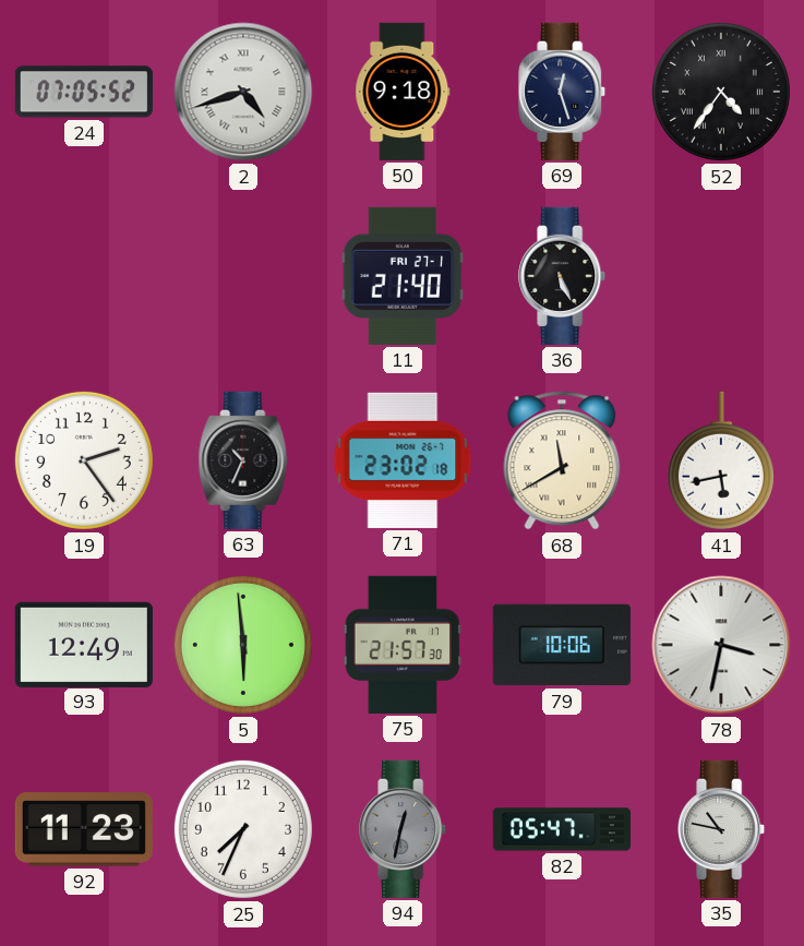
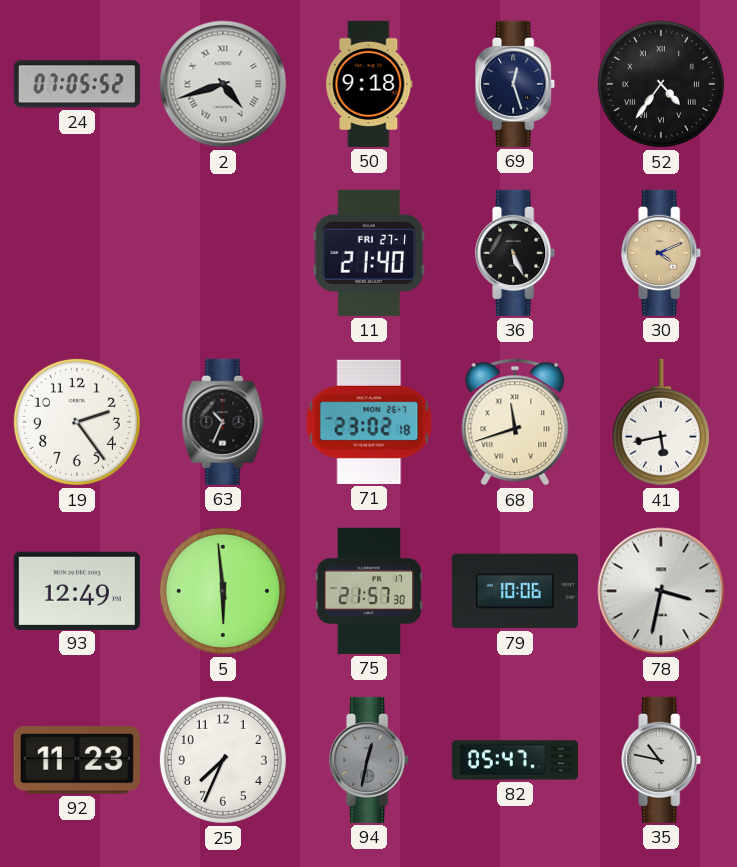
30: none -> 4:11
68: 11:40 -> 11:42
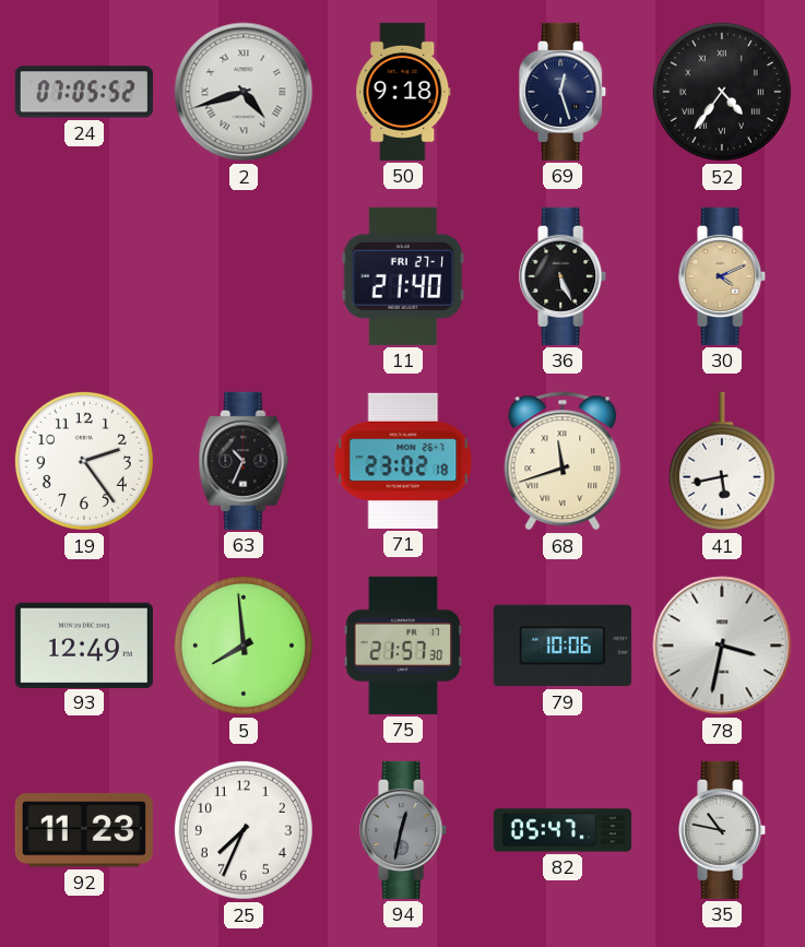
5: 5:59 -> 7:59
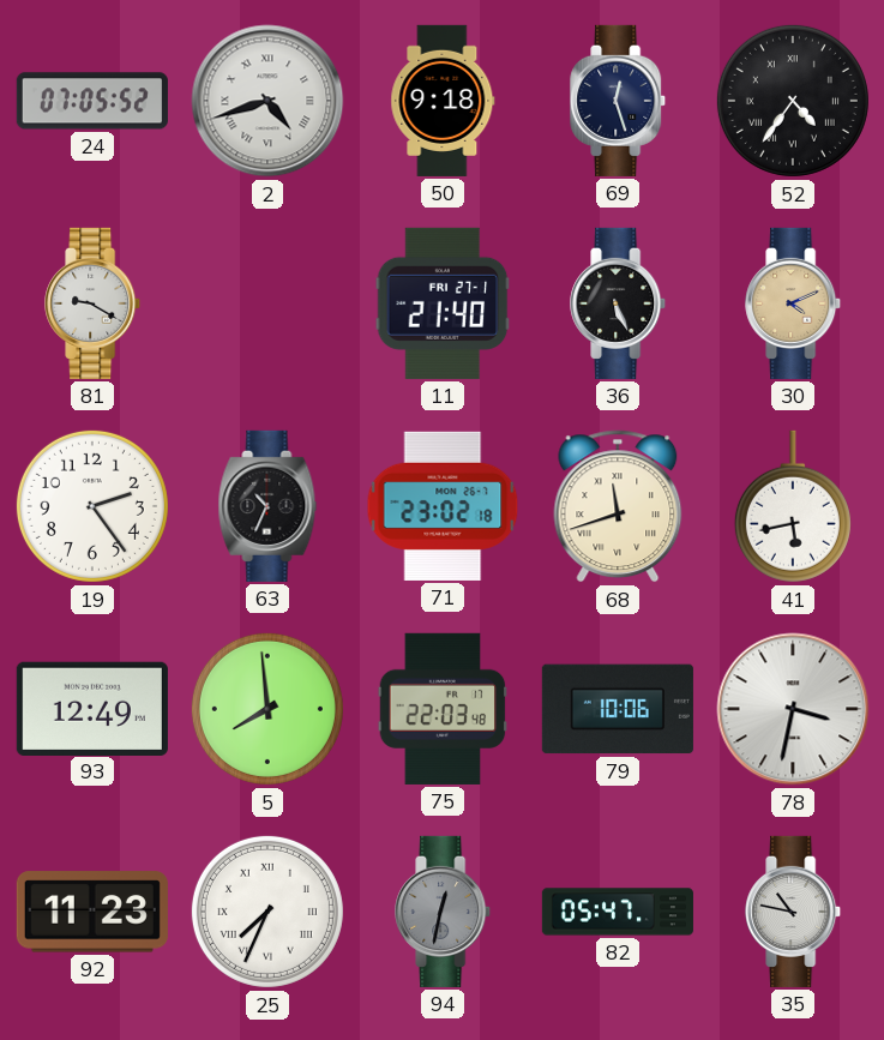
81: none -> 9:20
75: 21:57 -> 22:03
25 numerals: Arabic -> Roman
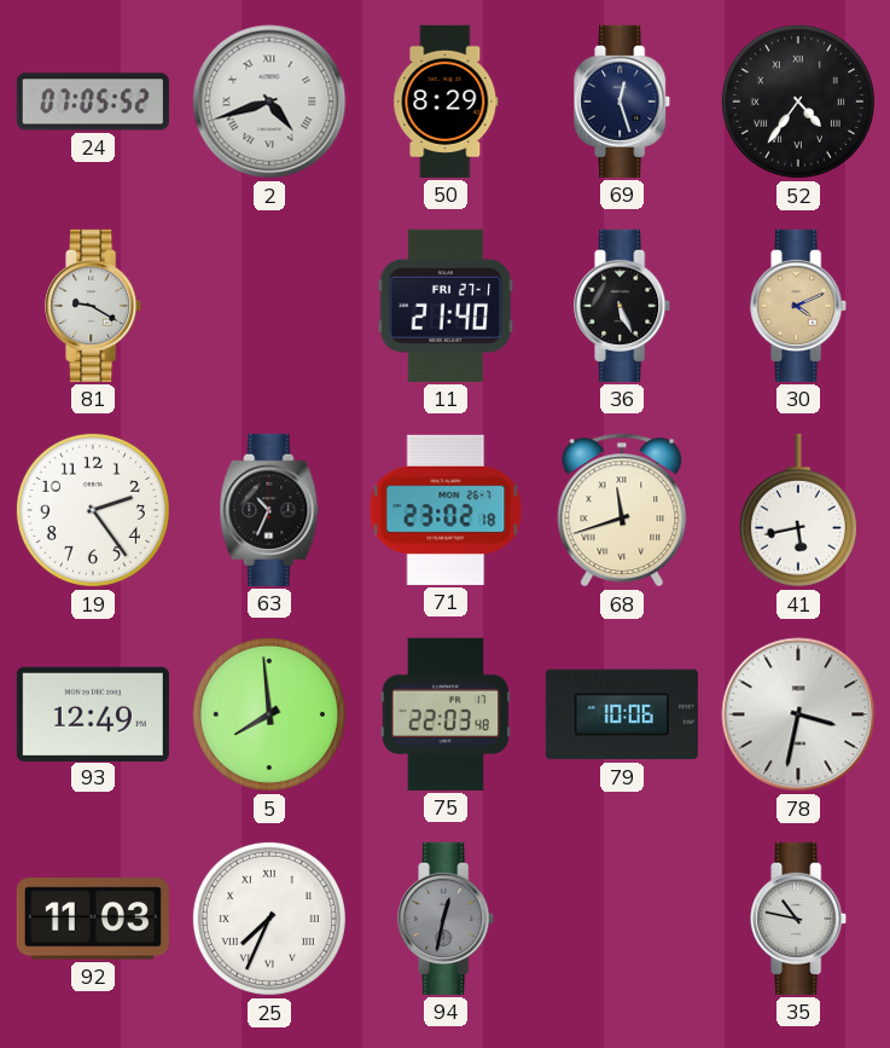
50: 9:18 -> 8:29
92: 11:23 -> 11:03
82: 05:47 -> none
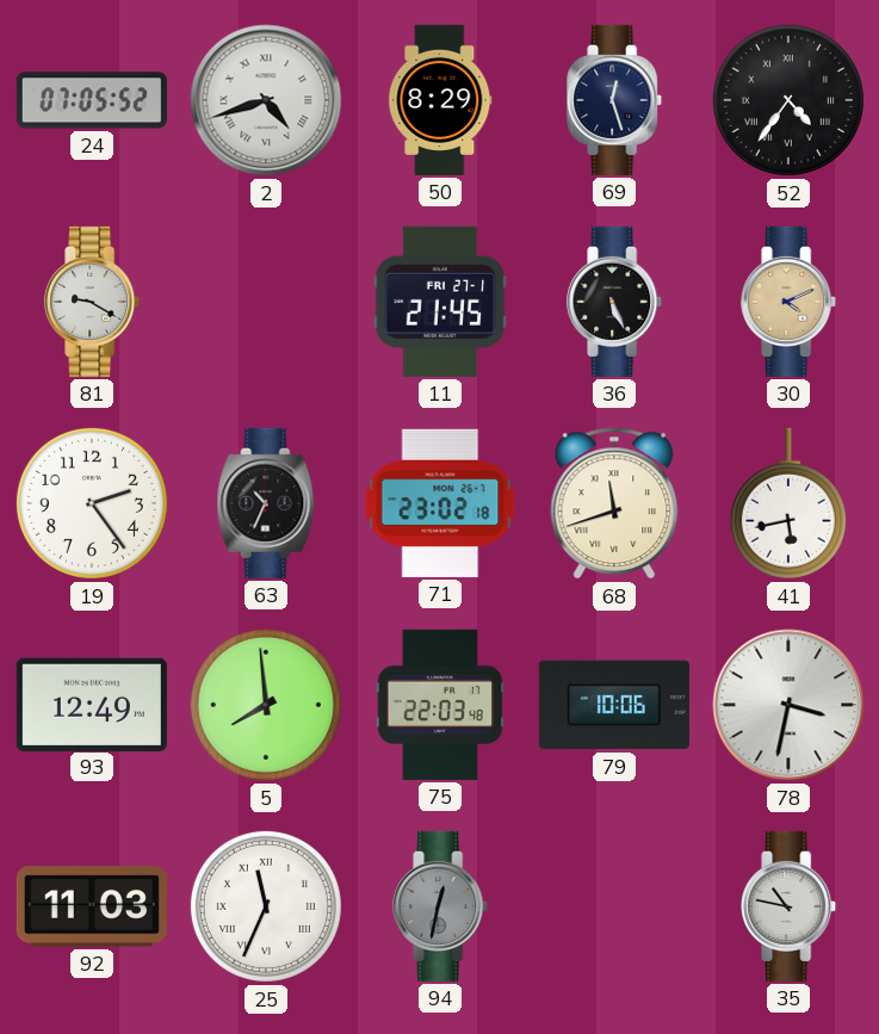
11: 21:40 -> 21:45
25: 7:34 -> 11:34
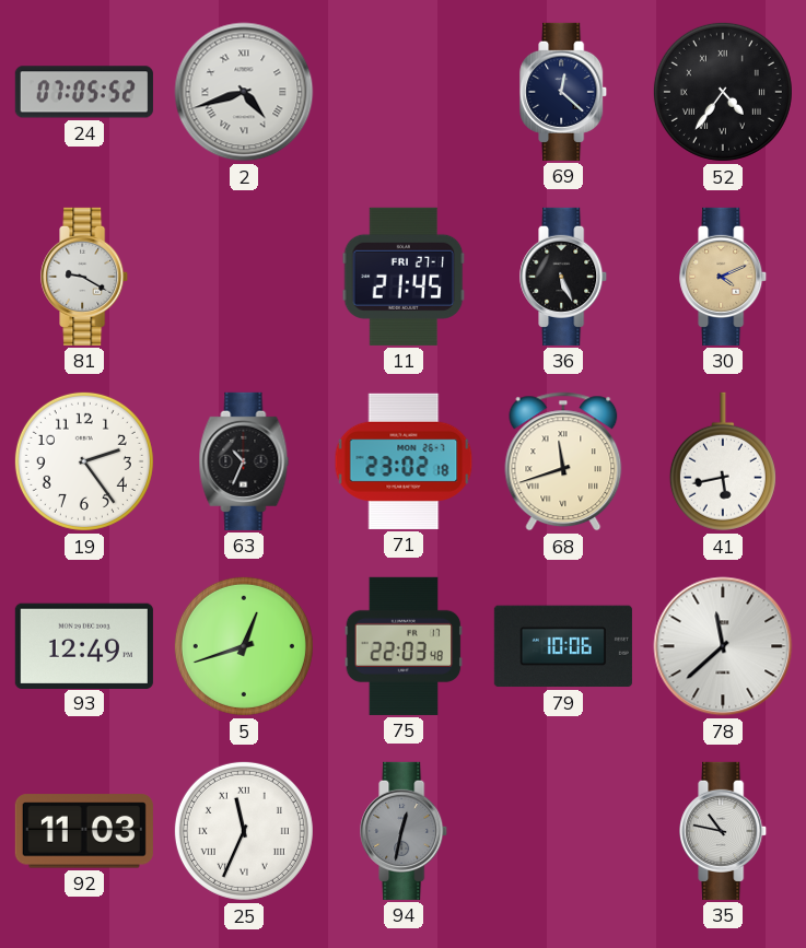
50: 8:29 -> none
69: 12:27 -> 12:22
5: 7:59 -> 12:42
78: 3:32 -> 11:38
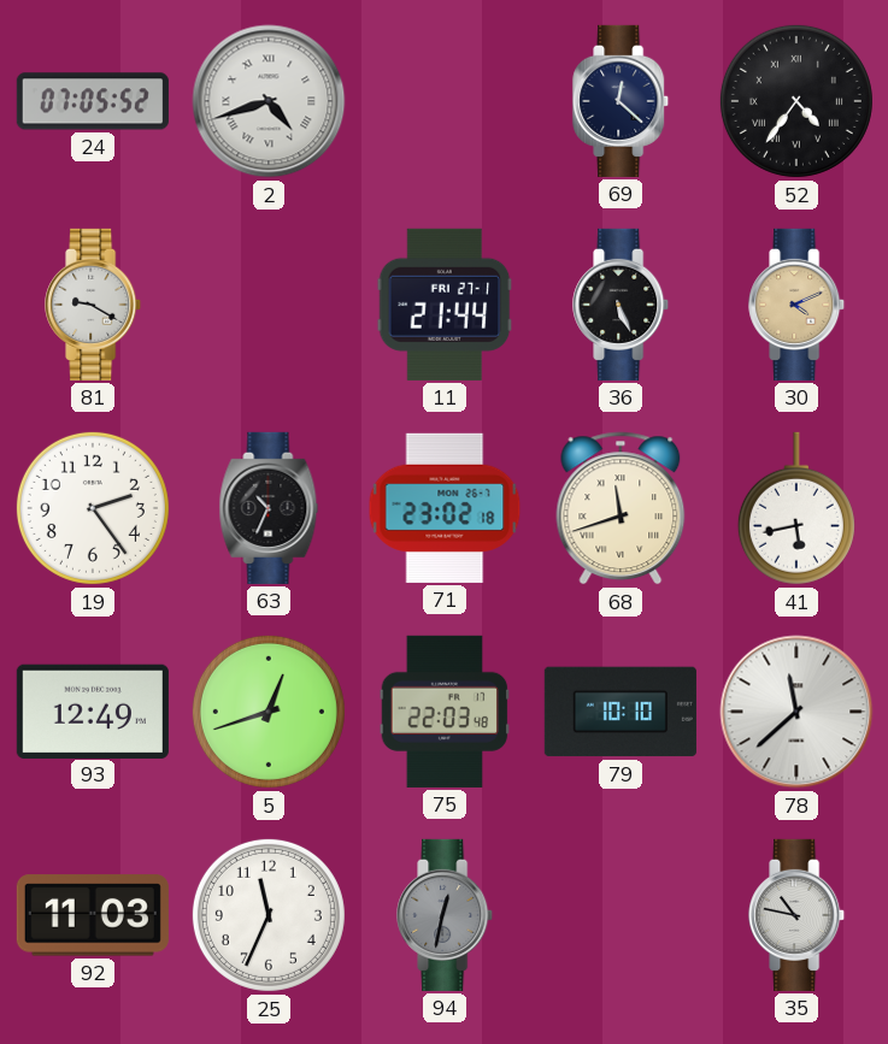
11: 21:45 -> 21:44
79: 10:06 -> 10:10
25 numerals: Roman -> Arabic
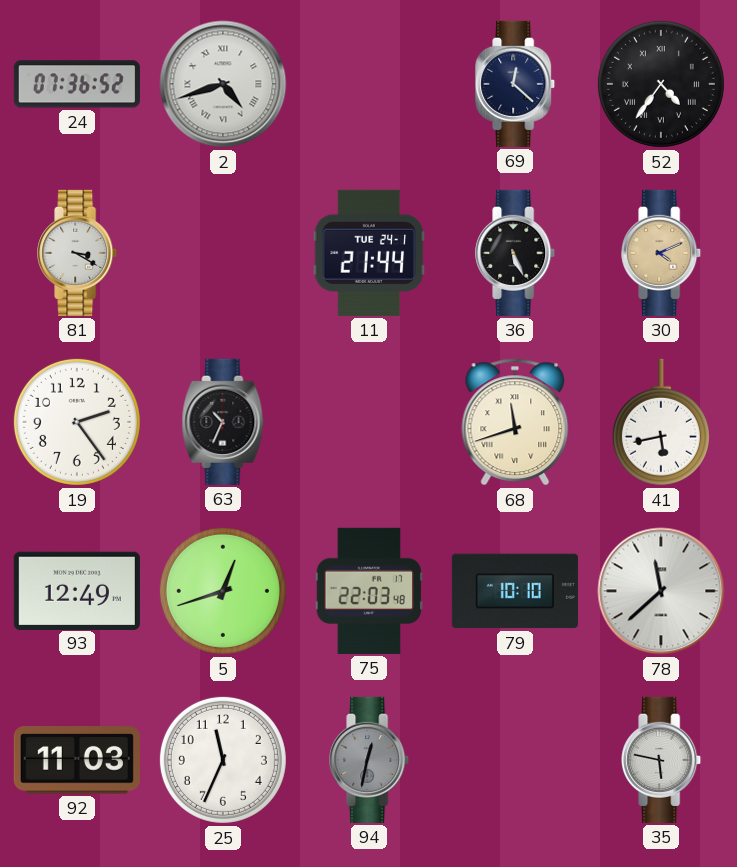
24: 07:05 -> 07:36
81: 9:20 -> 3:20
11 date: FRI 27-1 -> TUE 24-1
71: 23:02 -> none
35: 10:47 -> 5:47
